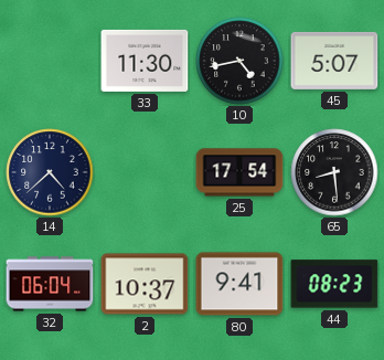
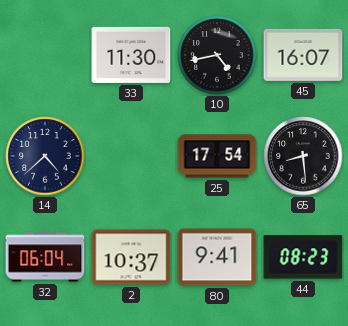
45: 5:07 -> 16:07
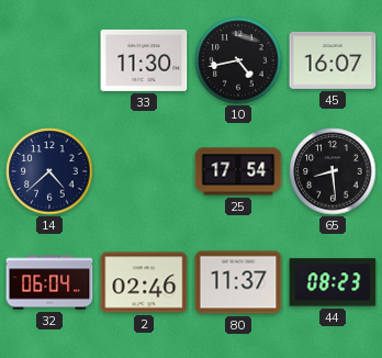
2: 10:37 -> 02:46
80: 9:41 -> 11:37
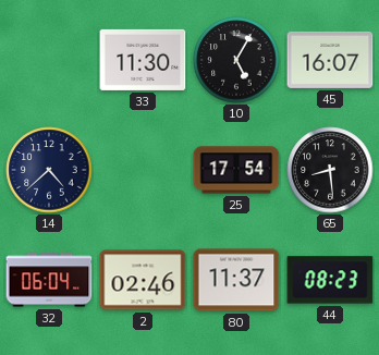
10: 4:43 -> 5:05
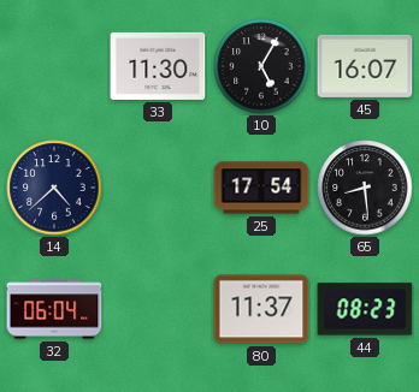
2: 02:46 -> none
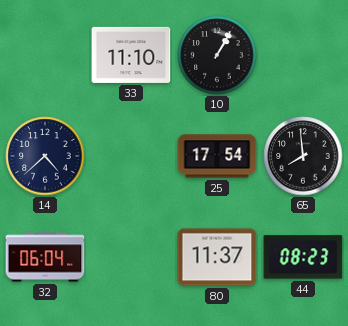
33: 11:30 -> 11:10
10: 5:05 -> 1:05
45: 16:07 -> none
65: 8:29 -> 7:59
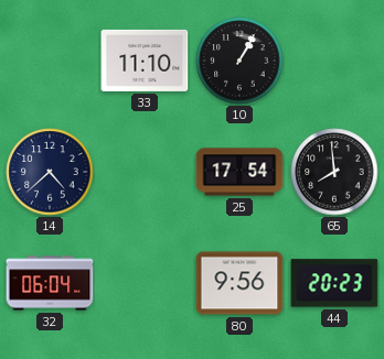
80: 11:37 -> 9:56
44: 08:23 -> 20:23
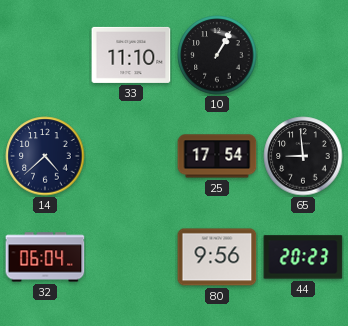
65: 7:59 -> 8:59
